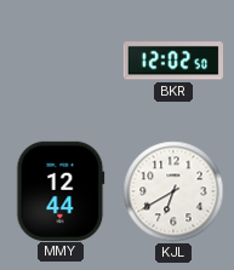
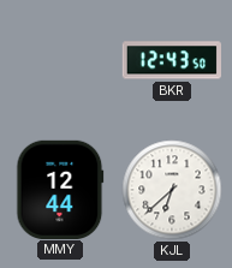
BKR: 12:02 -> 12:43
KJL: 6:40 -> 6:38
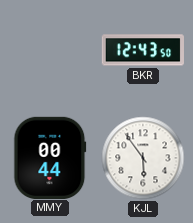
MMY: 12:44 -> 00:44
KJL: 6:38 -> 5:54
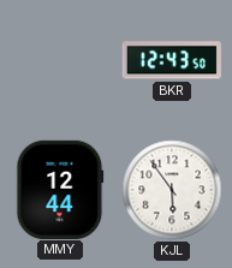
MMY: 00:44 -> 12:44
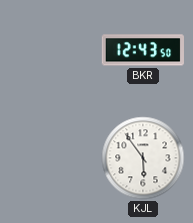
MMY: 12:44 -> none
